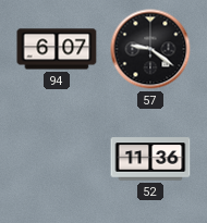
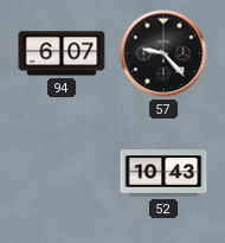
57: 9:21 -> 9:23
52: 11:36 -> 10:43
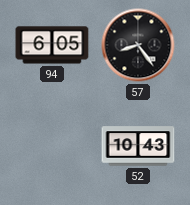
94: 6:07 -> 6:05
57: 9:23 -> 8:24
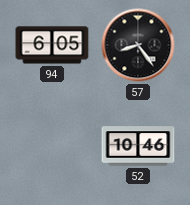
52: 10:43 -> 10:46
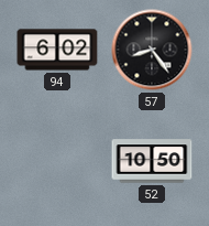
94: 6:05 -> 6:02
52: 10:46 -> 10:50
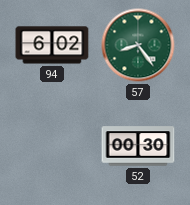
57 dial: black -> green
52: 10:50 -> 00:30
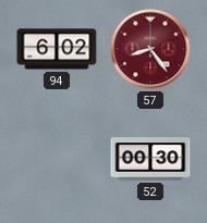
57 dial: green -> burgundy
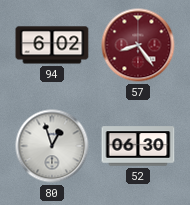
80: none -> 12:57
52: 00:30 -> 06:30
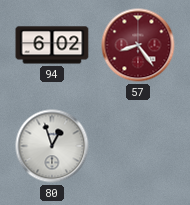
52: 06:30 -> none
